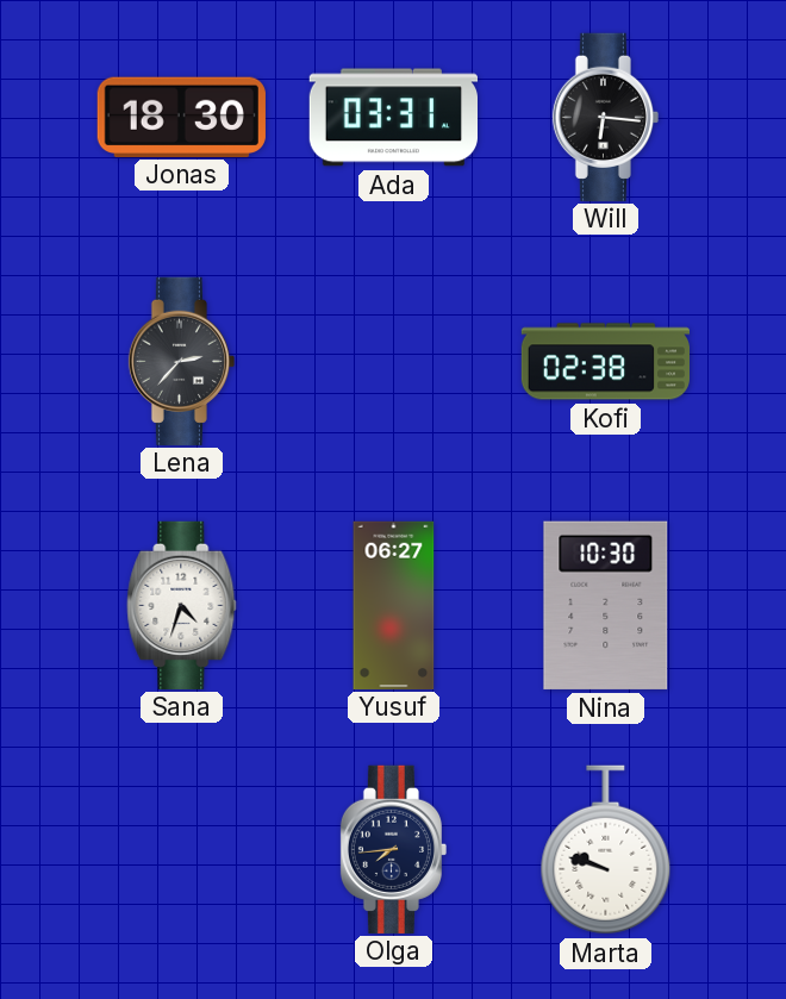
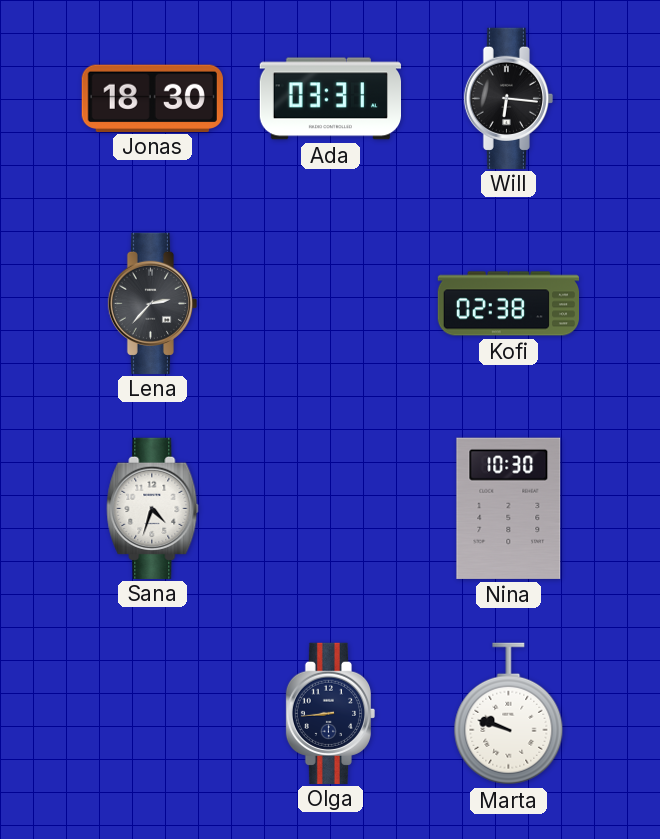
Yusuf: 06:27 -> none
Olga: 7:44 -> 8:44
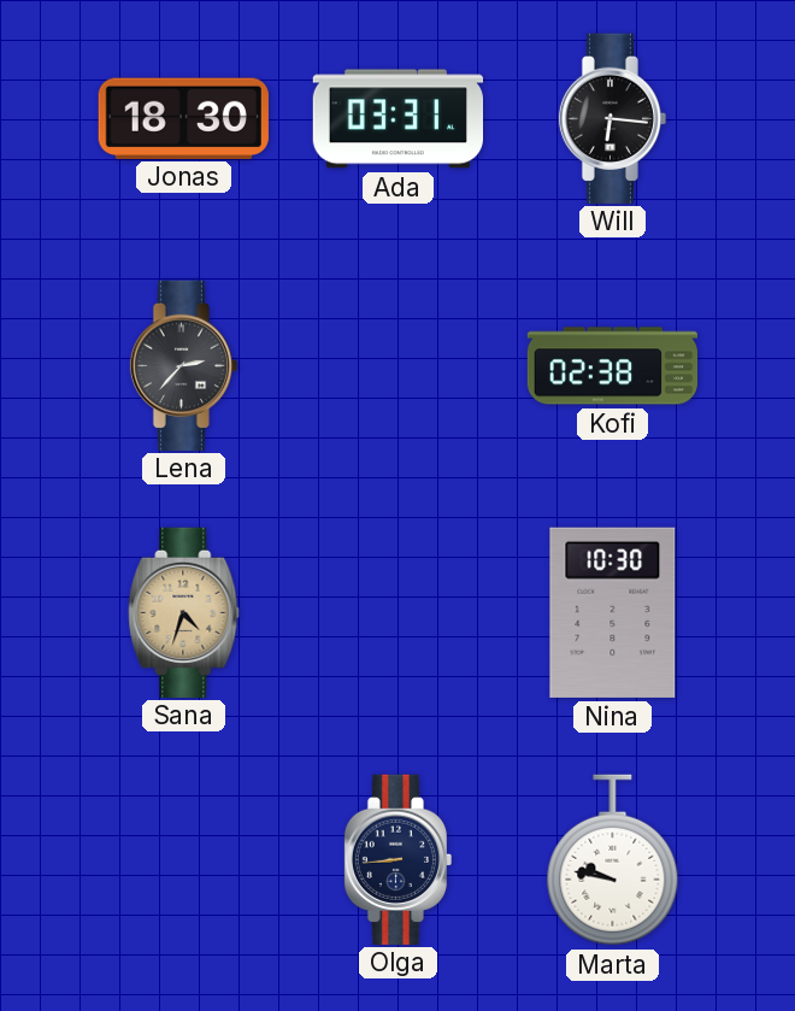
Sana dial: white -> champagne
Marta: 9:48 -> 9:47
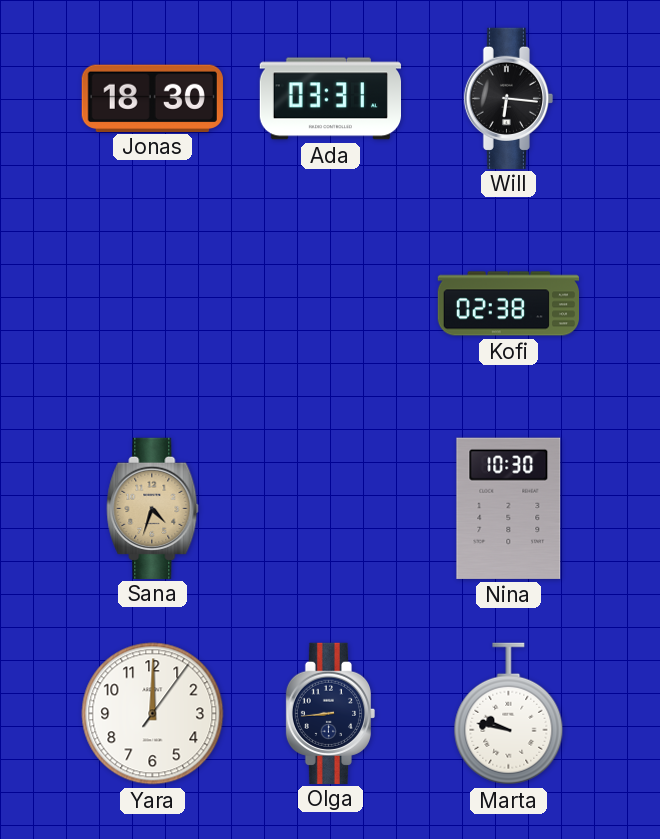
Lena: 2:37 -> none
Yara: none -> 12:00
